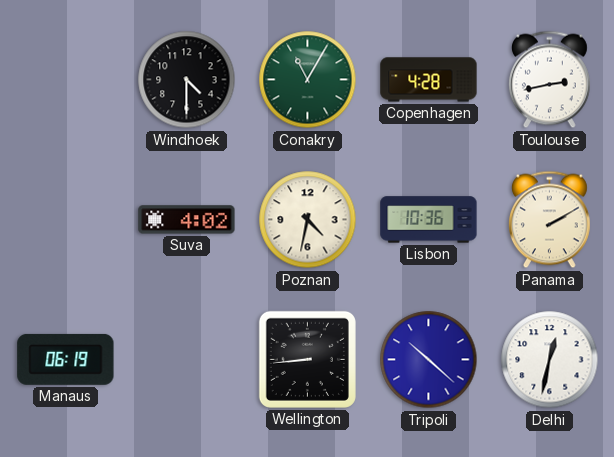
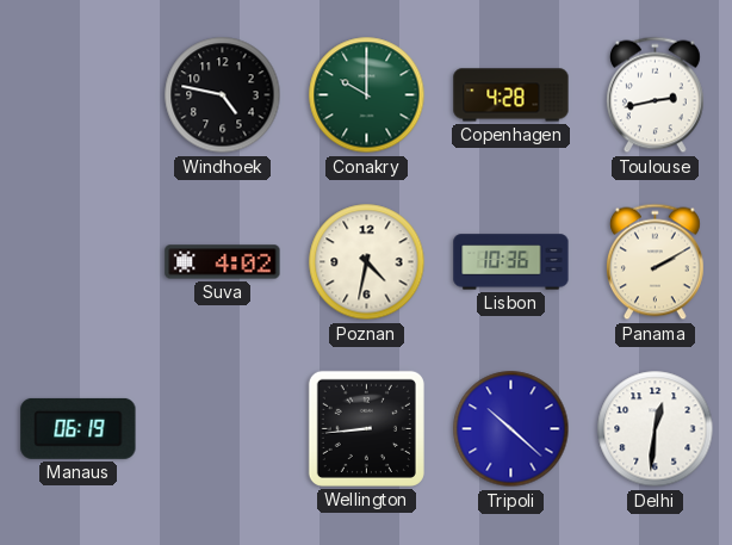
Windhoek: 4:30 -> 4:47
Conakry: 11:05 -> 10:00
Delhi: 12:32 -> 12:31
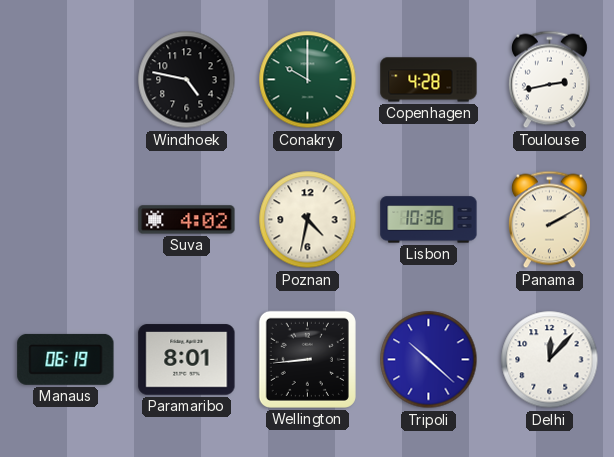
Paramaribo: none -> 8:01
Delhi: 12:31 -> 12:07
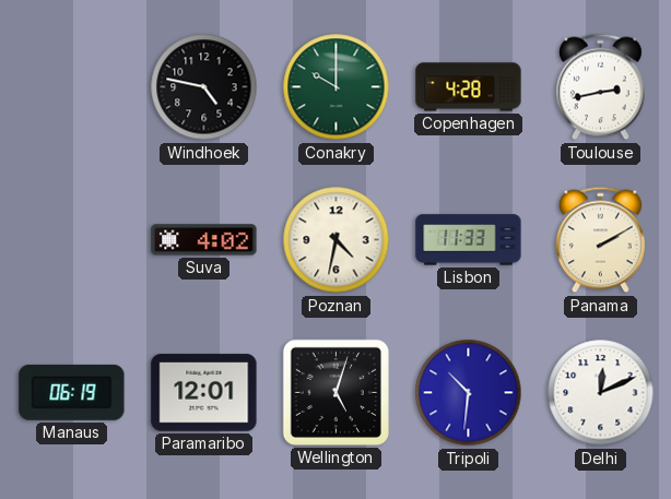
Lisbon: 10:36 -> 11:33
Paramaribo: 8:01 -> 12:01
Wellington: 8:44 -> 5:03
Tripoli: 10:22 -> 10:31
Delhi: 12:07 -> 12:11
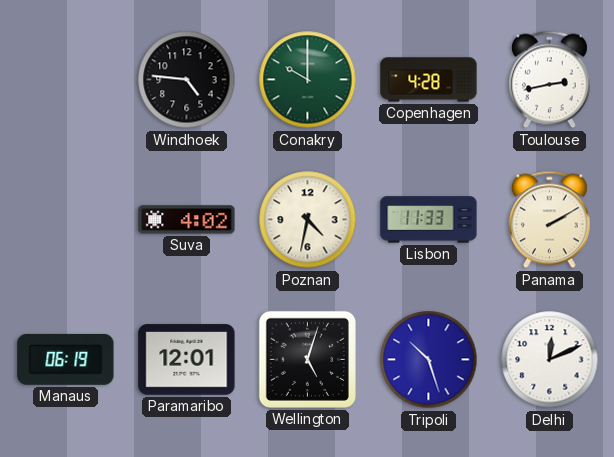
Windhoek: 4:47 -> 4:46
Tripoli: 10:31 -> 10:27
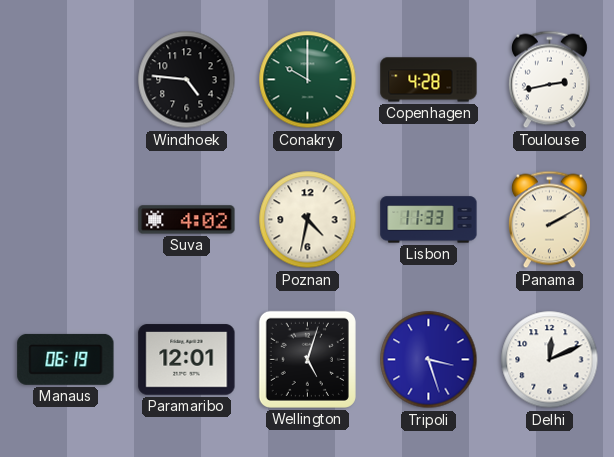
Tripoli: 10:27 -> 3:27
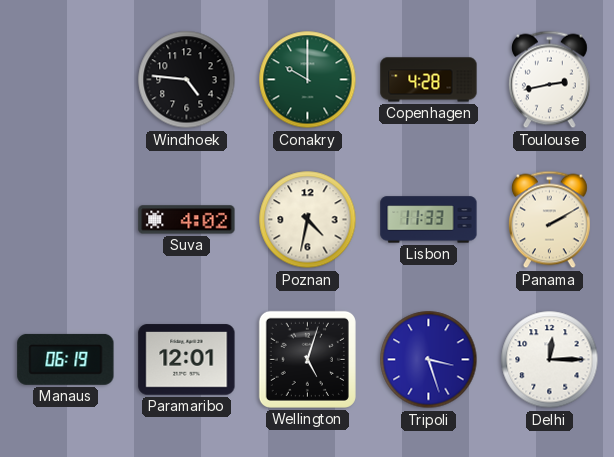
Delhi: 12:11 -> 12:15
